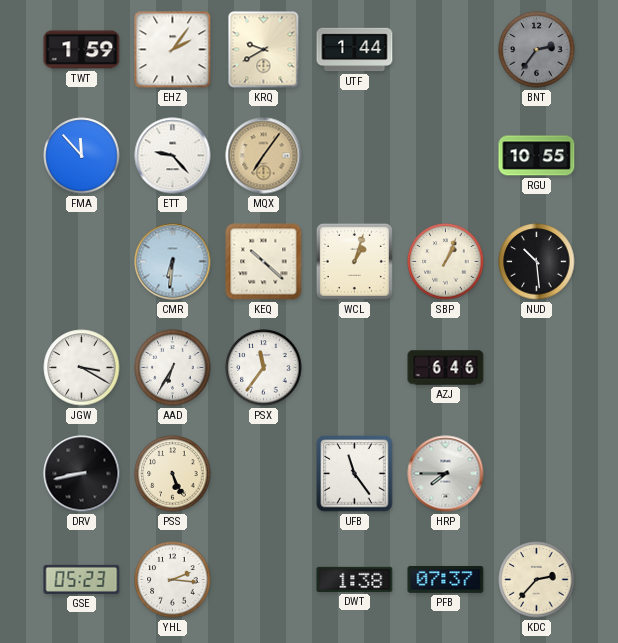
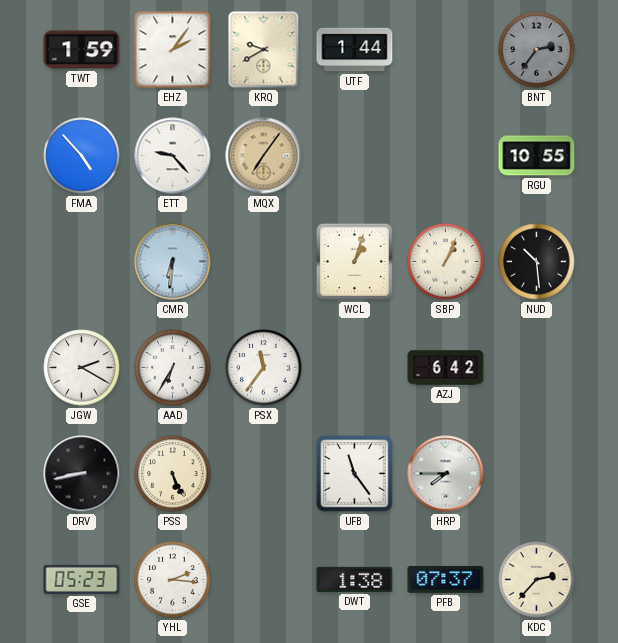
FMA: 11:53 -> 4:53
KEQ: 10:22 -> none
JGW: 3:20 -> 2:20
AZJ: 6:46 -> 6:42
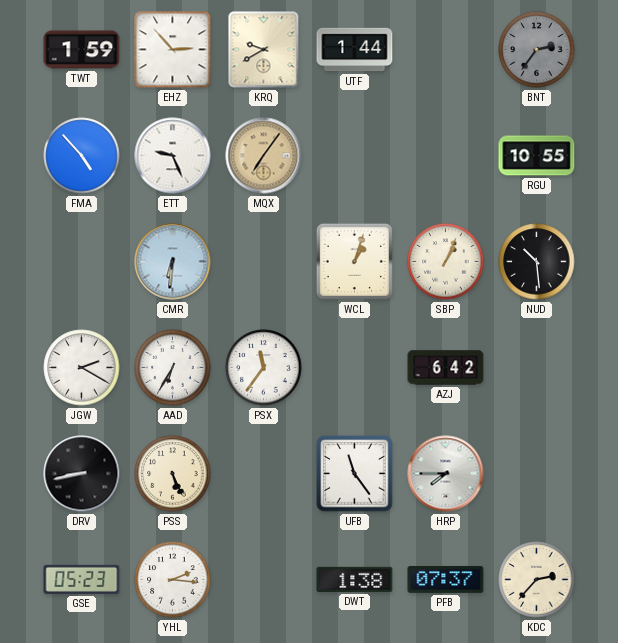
EHZ: 2:06 -> 2:53
ETT: 9:23 -> 9:26
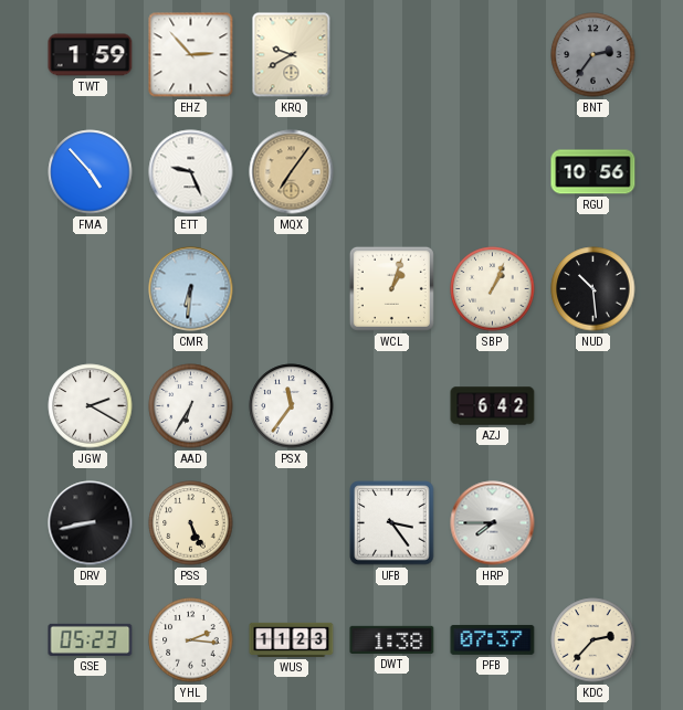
UTF: 1:44 -> none
RGU: 10:55 -> 10:56
UFB: 11:24 -> 3:24
WUS: none -> 11:23
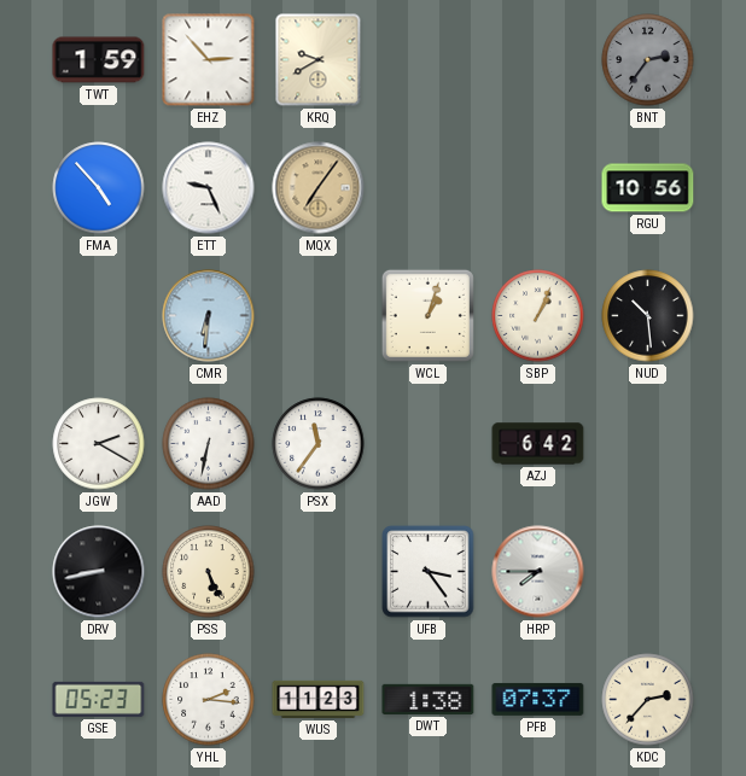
AAD: 6:35 -> 6:32
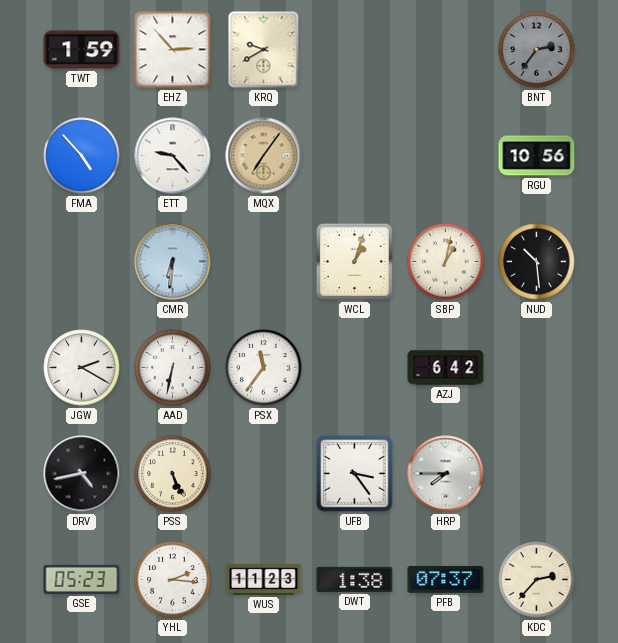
ETT: 9:26 -> 9:23
SBP: 1:04 -> 1:02
DRV: 8:43 -> 4:43
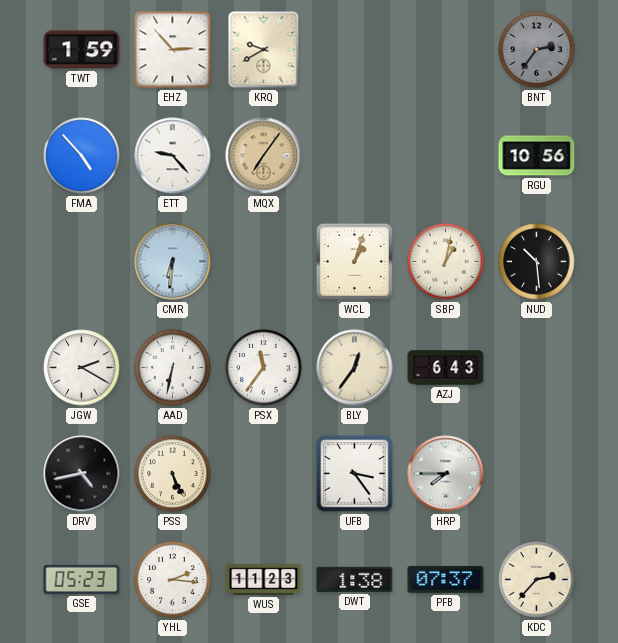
BLY: none -> 12:36
AZJ: 6:42 -> 6:43
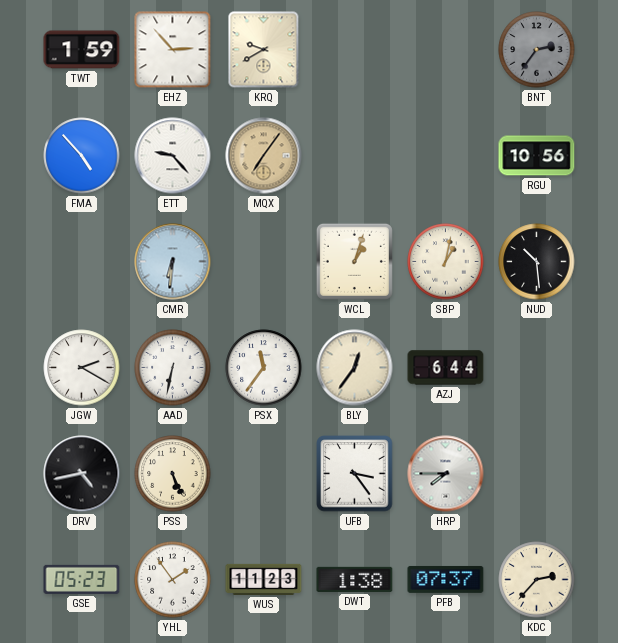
AZJ: 6:43 -> 6:44
YHL: 2:16 -> 1:54
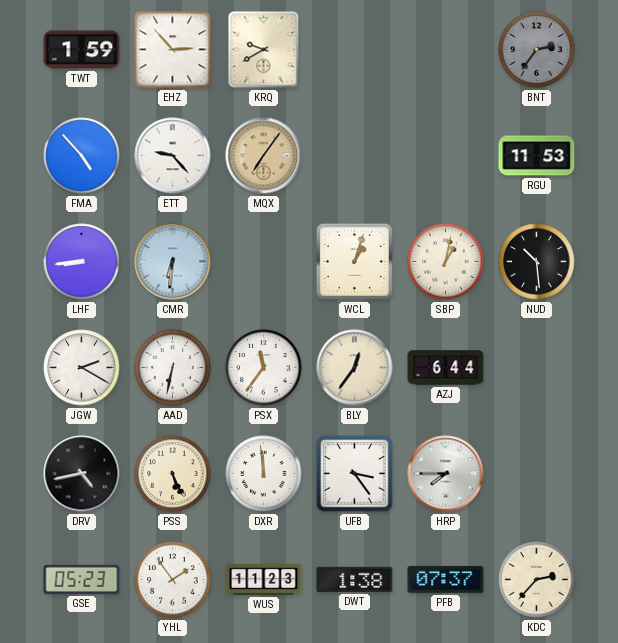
RGU: 10:56 -> 11:53
LHF: none -> 8:44
DXR: none -> 11:59
